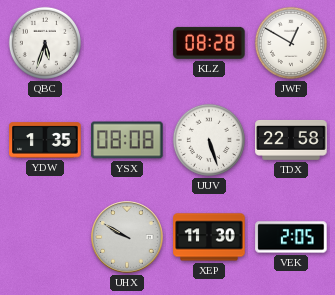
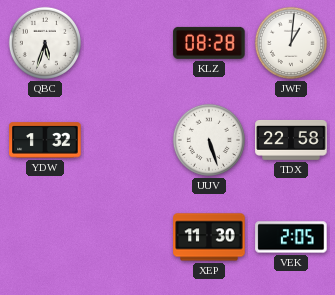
JWF: 12:50 -> 1:01
YDW: 1:35 -> 1:32
YSX: 08:08 -> none
UHX: 9:50 -> none
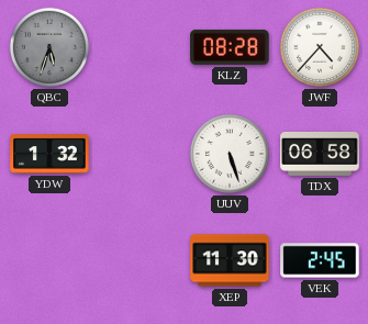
QBC dial: white -> grey
JWF: 1:01 -> 4:37
TDX: 22:58 -> 06:58
VEK: 2:05 -> 2:45
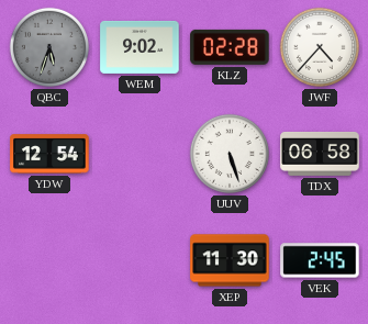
WEM: none -> 9:02
KLZ: 08:28 -> 02:28
YDW: 1:32 -> 12:54
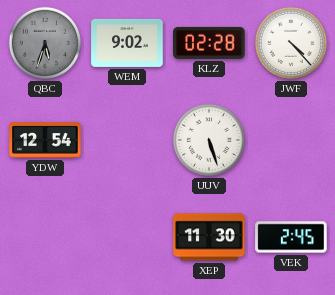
JWF: 4:37 -> 4:23
TDX: 06:58 -> none
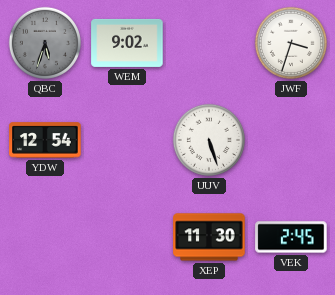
KLZ: 02:28 -> none
JWF: 4:23 -> 3:33
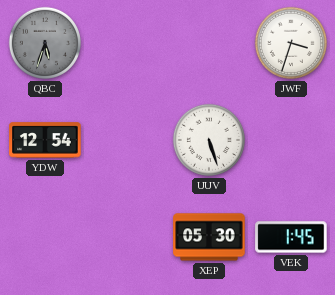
WEM: 9:02 -> none
XEP: 11:30 -> 05:30
VEK: 2:45 -> 1:45
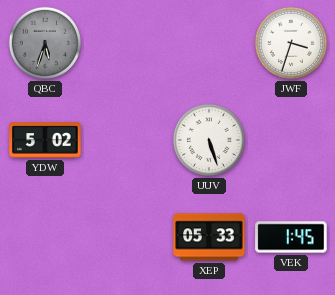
YDW: 12:54 -> 5:02
XEP: 05:30 -> 05:33
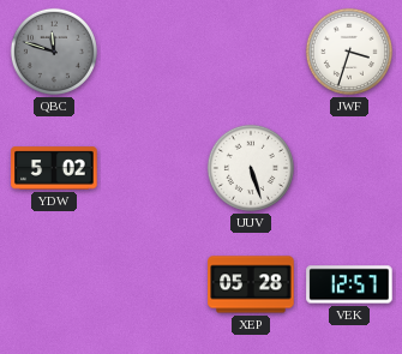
QBC: 5:33 -> 11:48
XEP: 05:33 -> 05:28
VEK: 1:45 -> 12:57
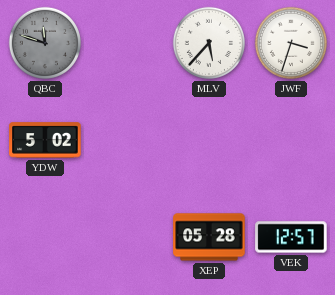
MLV: none -> 5:37
UUV: 5:27 -> none
